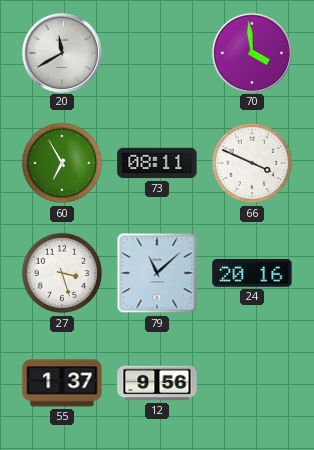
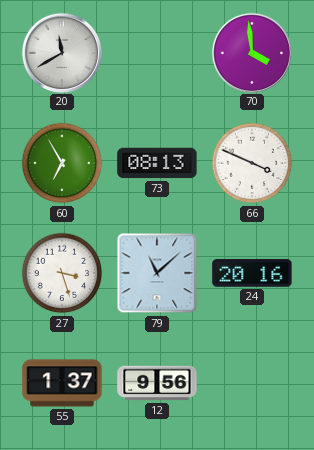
73: 08:11 -> 08:13
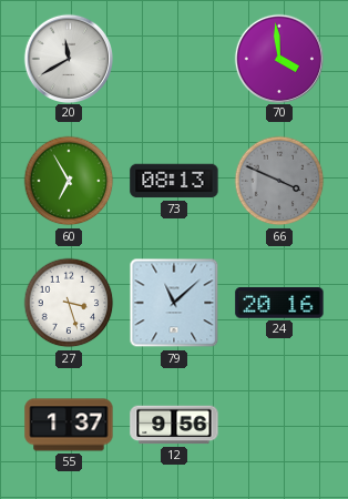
66 dial: white -> grey
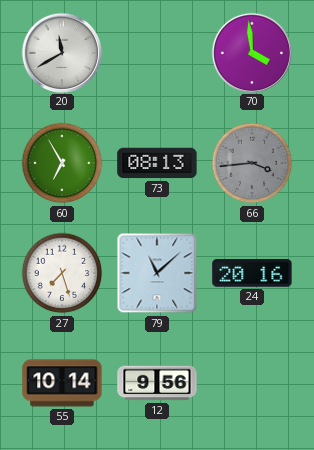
66: 3:49 -> 3:44
27: 3:27 -> 7:27
55: 1:37 -> 10:14
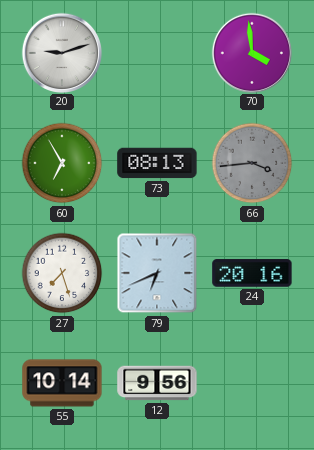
20: 11:40 -> 9:12
79: 11:08 -> 6:41
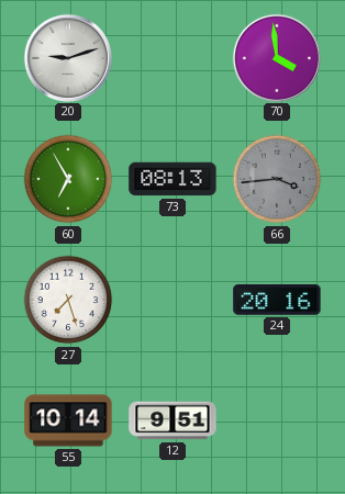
79: 6:41 -> none
12: 9:56 -> 9:51
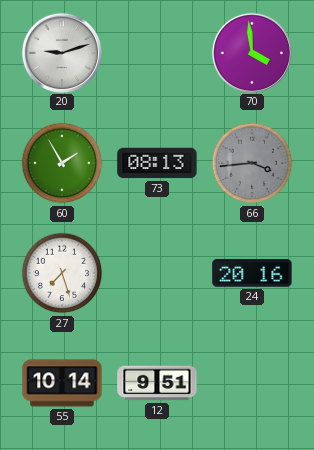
60: 6:55 -> 1:55
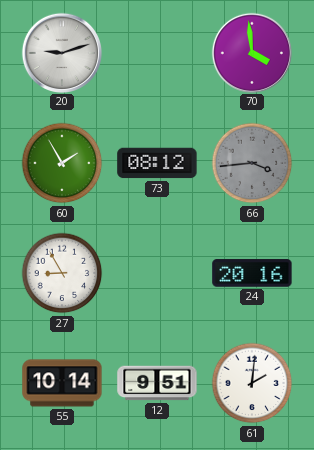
73: 08:13 -> 08:12
27: 7:27 -> 8:55
61: none -> 2:01
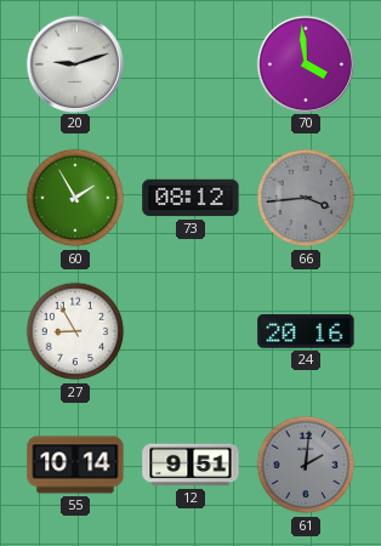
61 dial: white -> grey
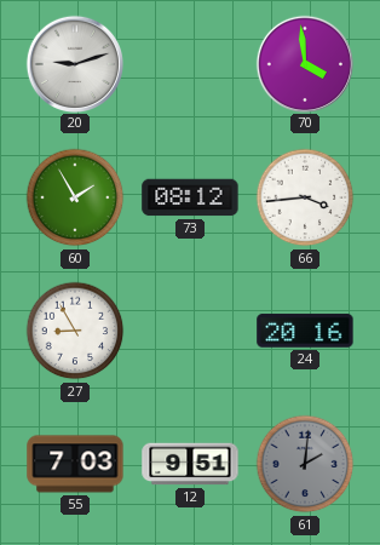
66 dial: grey -> white
55: 10:14 -> 7:03
